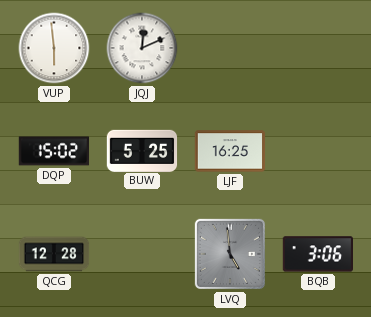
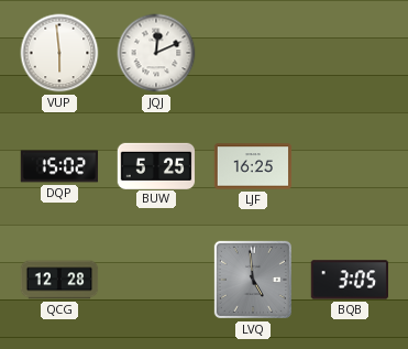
BQB: 3:06 -> 3:05
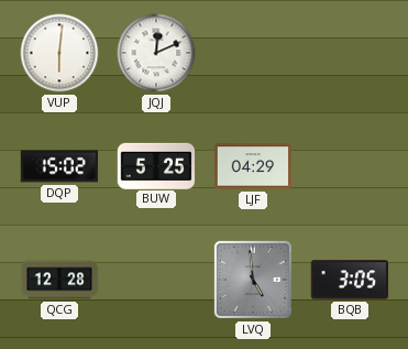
VUP: 5:59 -> 6:01
LJF: 16:25 -> 04:29
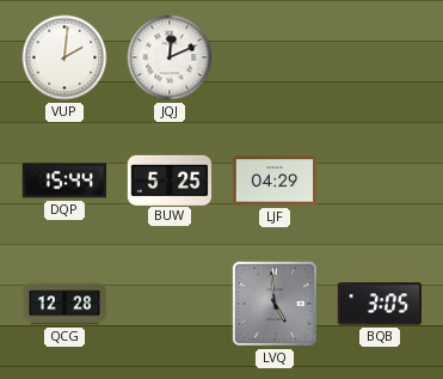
VUP: 6:01 -> 2:01
DQP: 15:02 -> 15:44
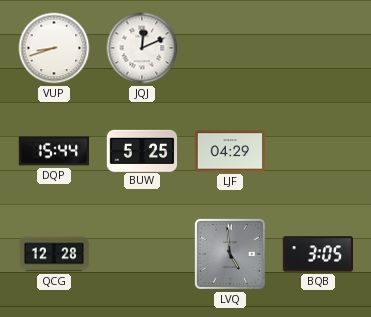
VUP: 2:01 -> 8:42
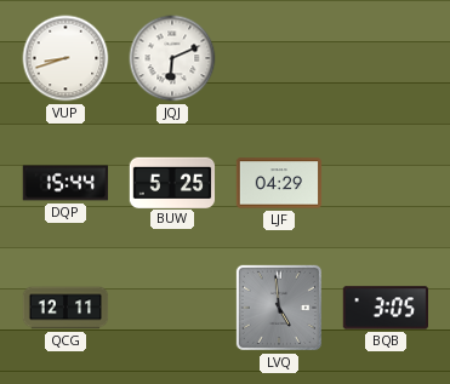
JQJ: 12:11 -> 6:11
QCG: 12:28 -> 12:11
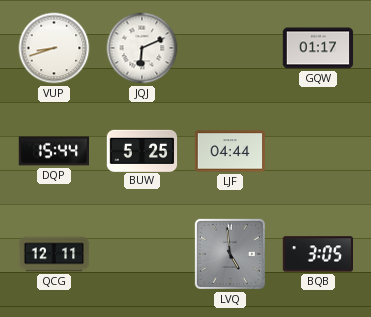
GQW: none -> 01:17
LJF: 04:29 -> 04:44
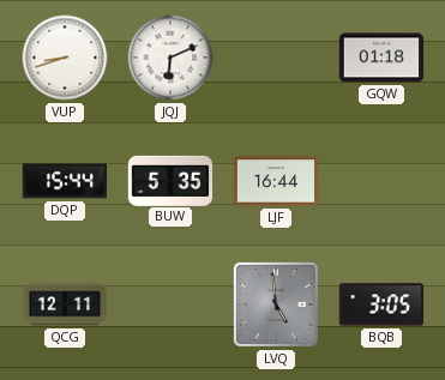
GQW: 01:17 -> 01:18
BUW: 5:25 -> 5:35
LJF: 04:44 -> 16:44
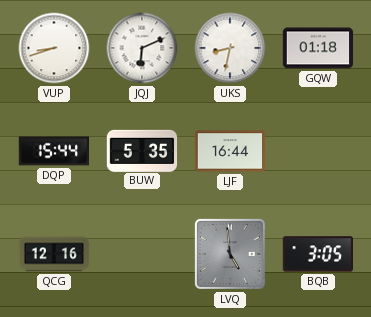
UKS: none -> 8:32
QCG: 12:11 -> 12:16
